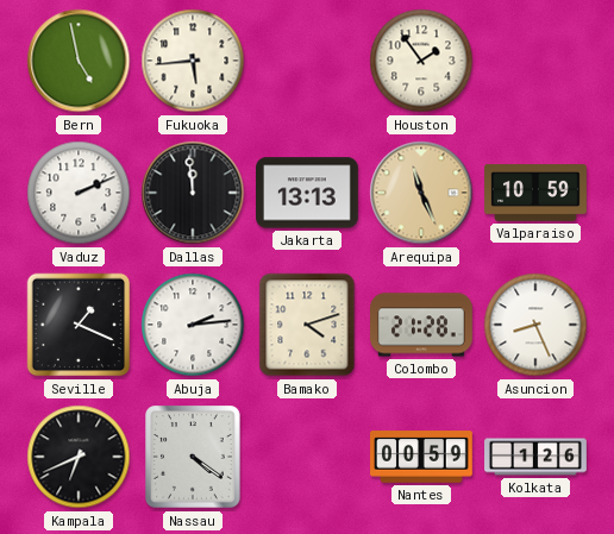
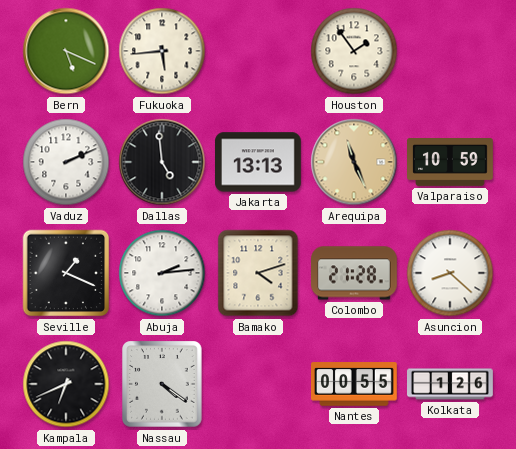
Bern: 4:58 -> 5:19
Dallas: 11:59 -> 4:59
Asuncion: 8:26 -> 8:22
Nantes: 00:59 -> 00:55
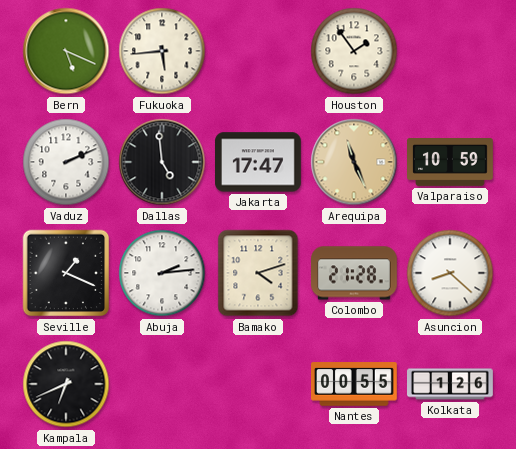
Jakarta: 13:13 -> 17:47
Nassau: 4:21 -> none
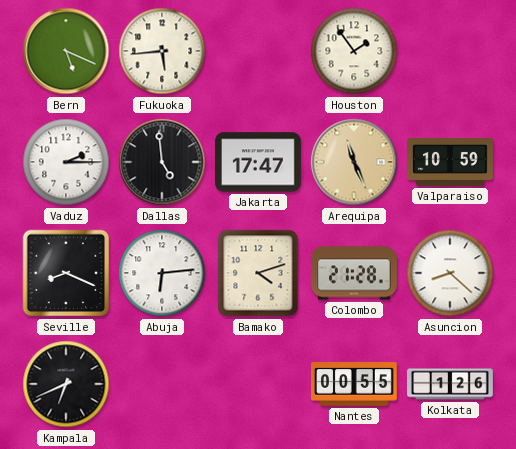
Vaduz: 2:11 -> 2:15
Seville: 1:19 -> 8:19
Abuja: 2:14 -> 6:14
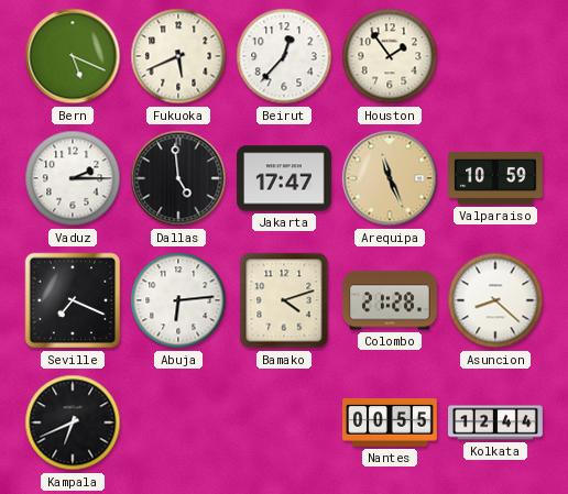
Fukuoka: 5:44 -> 5:41
Beirut: none -> 12:37
Seville: 8:19 -> 7:19
Kolkata: 1:26 -> 12:44
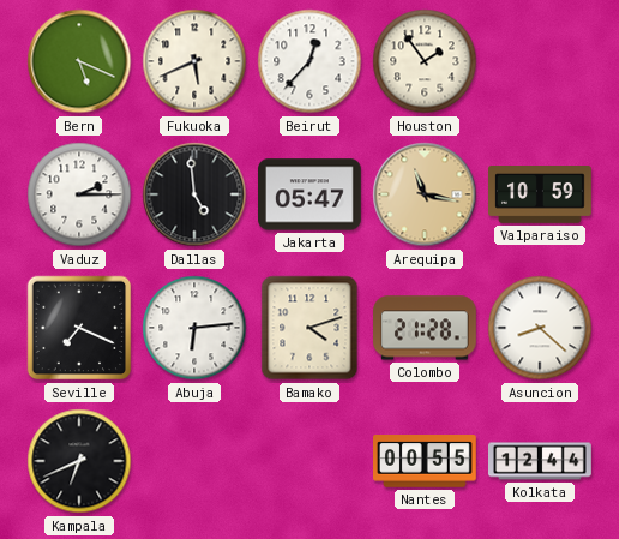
Jakarta: 17:47 -> 05:47
Arequipa: 11:26 -> 11:17
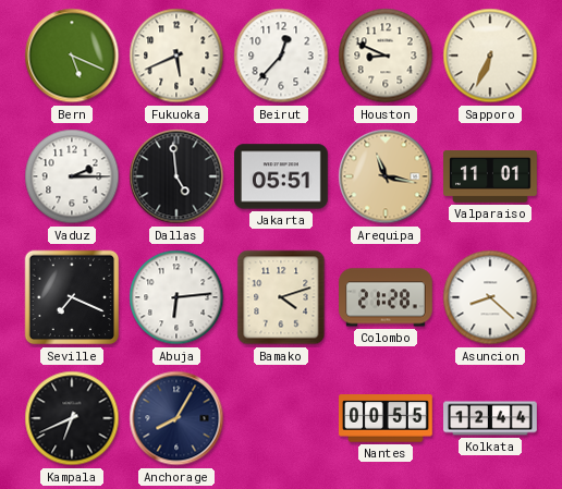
Houston: 1:54 -> 8:49
Sapporo: none -> 6:34
Jakarta: 05:47 -> 05:51
Valparaiso: 10:59 -> 11:01
Anchorage: none -> 8:05
